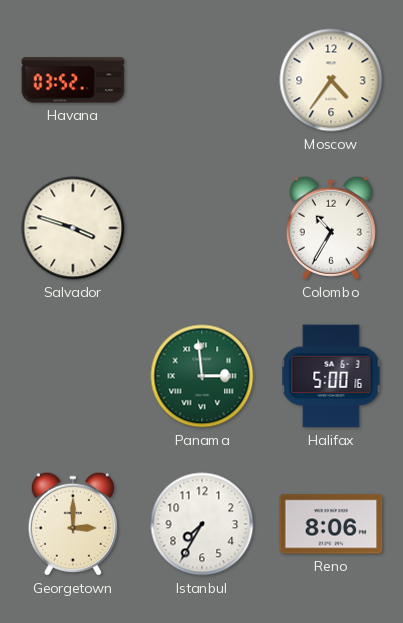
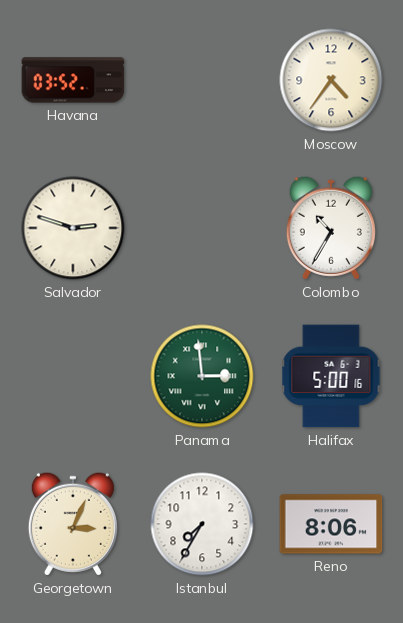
Salvador: 3:48 -> 2:48
Georgetown: 3:00 -> 3:04
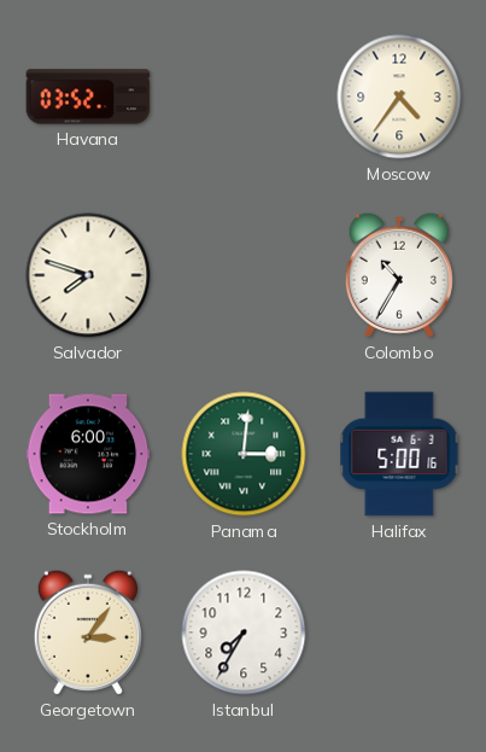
Salvador: 2:48 -> 7:48
Stockholm: none -> 6:00
Panama: 2:59 -> 3:01
Georgetown: 3:04 -> 3:06
Reno: 8:06 -> none
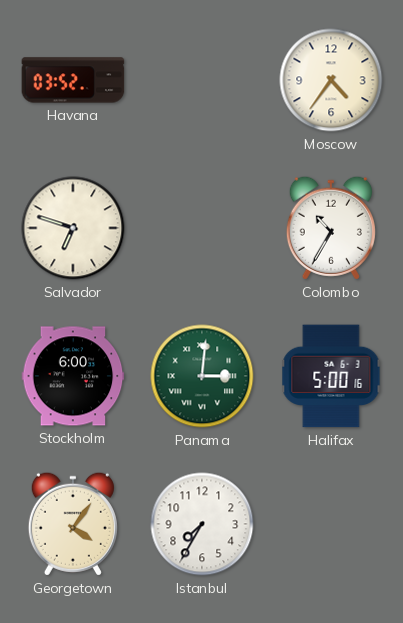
Salvador: 7:48 -> 6:48
Georgetown: 3:06 -> 4:06
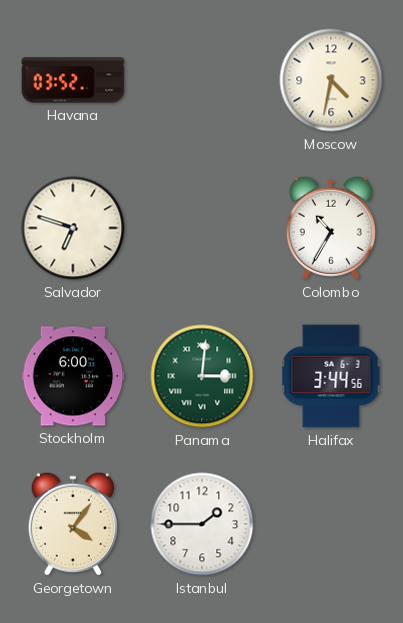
Moscow: 4:36 -> 4:32
Halifax: 5:00 -> 3:44
Istanbul: 7:35 -> 1:45
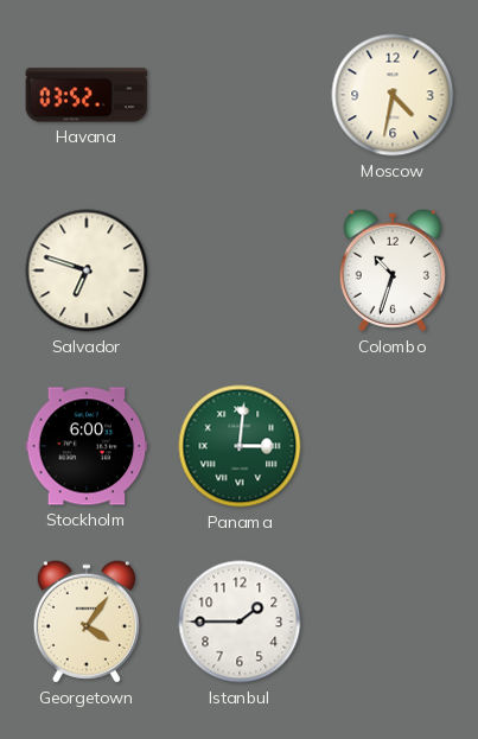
Colombo: 10:35 -> 10:33
Halifax: 3:44 -> none
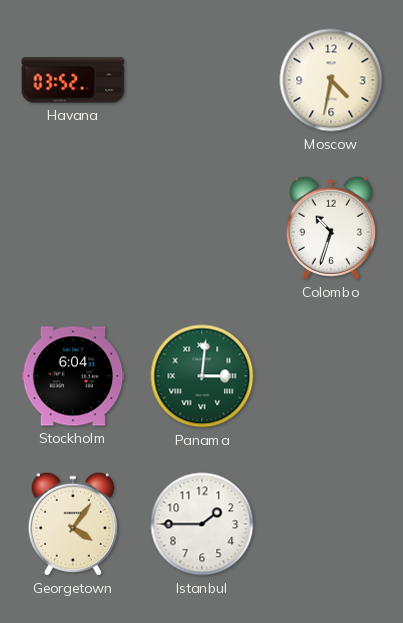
Salvador: 6:48 -> none
Stockholm: 6:00 -> 6:04
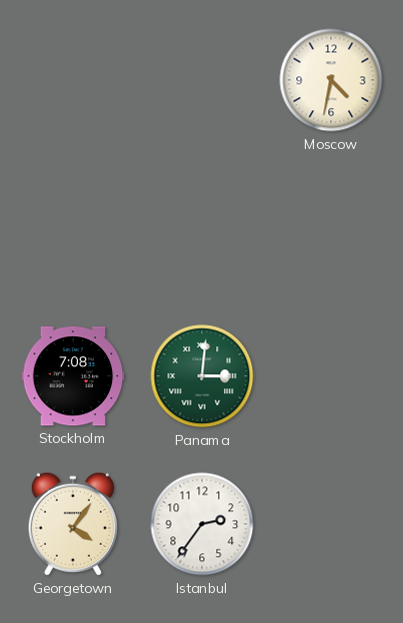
Havana: 03:52 -> none
Colombo: 10:33 -> none
Stockholm: 6:04 -> 7:08
Istanbul: 1:45 -> 2:36
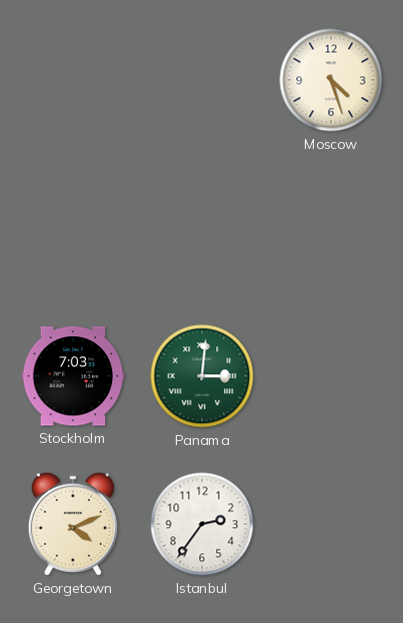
Moscow: 4:32 -> 4:27
Stockholm: 7:08 -> 7:03
Georgetown: 4:06 -> 4:11
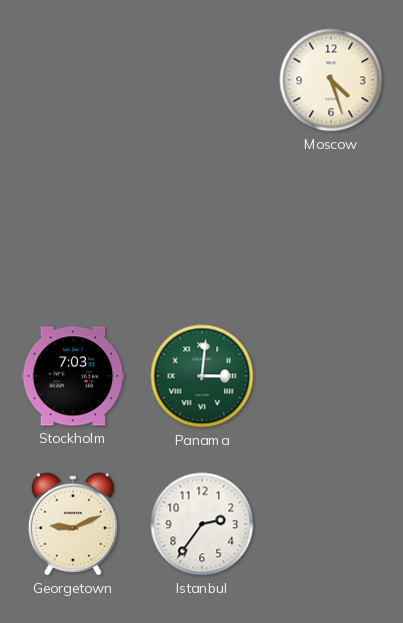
Georgetown: 4:11 -> 9:11
